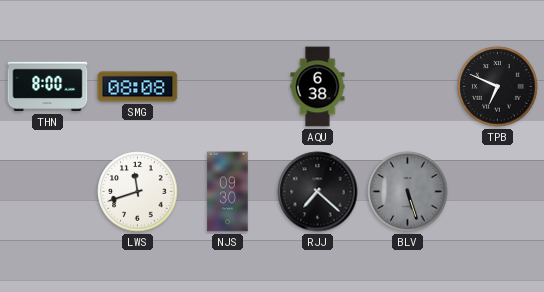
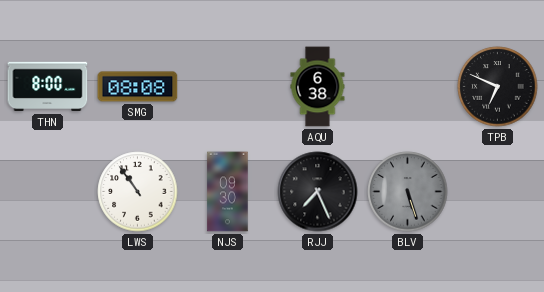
LWS: 11:42 -> 10:54
RJJ: 7:22 -> 7:26
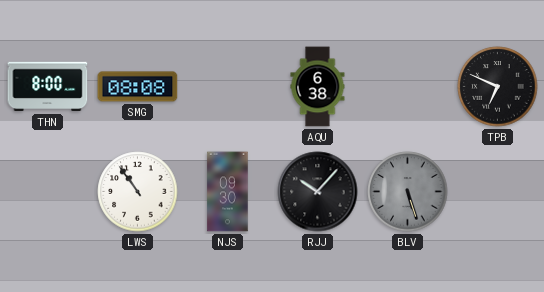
RJJ: 7:26 -> 10:07
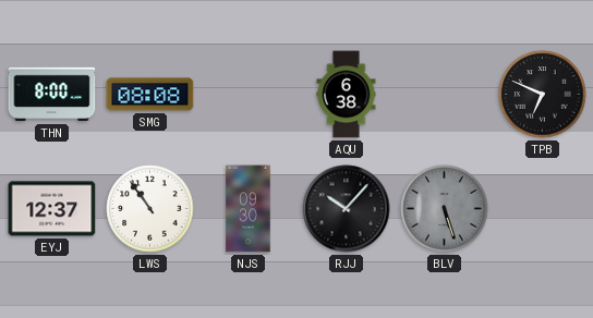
EYJ: none -> 12:37
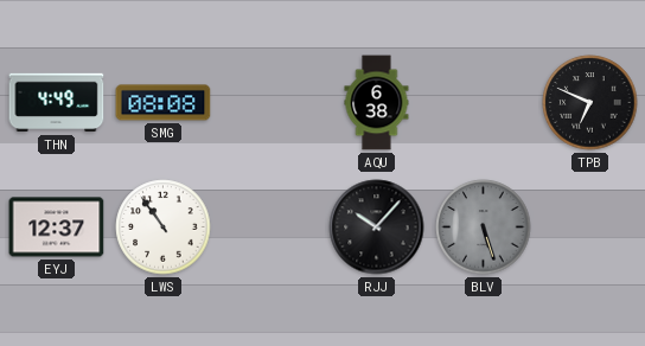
THN: 8:00 -> 4:49
NJS: 09:30 -> none
